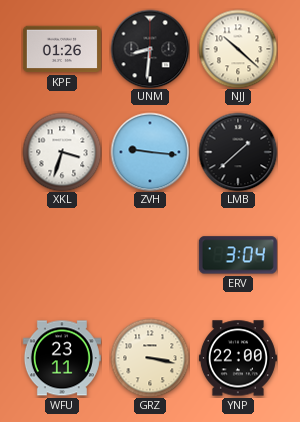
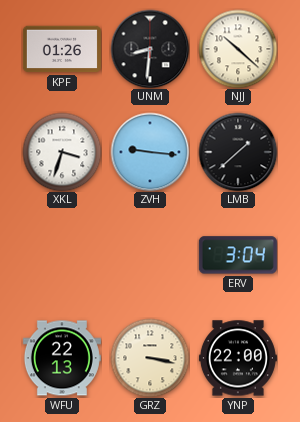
WFU: 23:11 -> 22:13
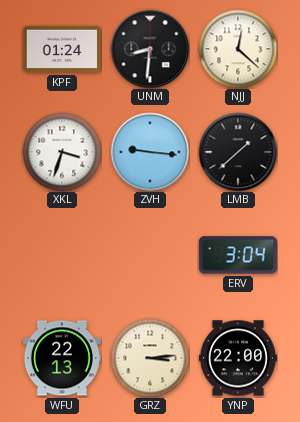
KPF: 01:26 -> 01:24
NJJ: 10:22 -> 12:22
GRZ: 3:17 -> 3:14
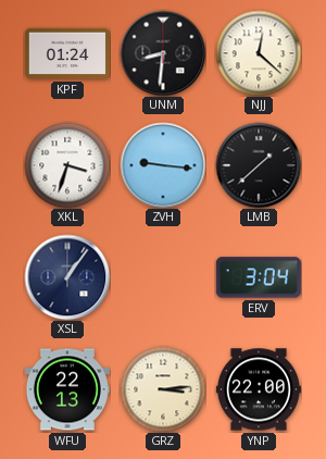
XSL: none -> 1:06
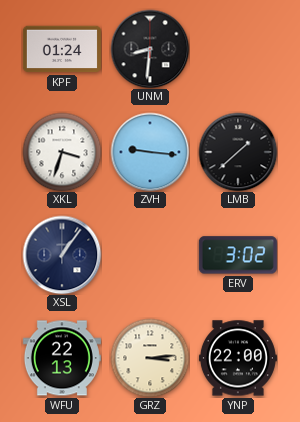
NJJ: 12:22 -> none
ERV: 3:04 -> 3:02
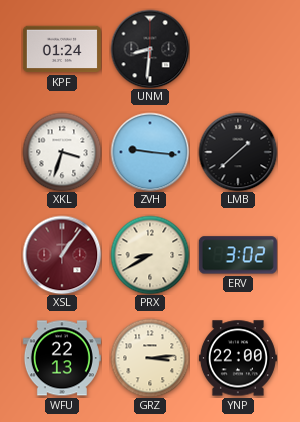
XSL dial: navy -> burgundy
PRX: none -> 8:40
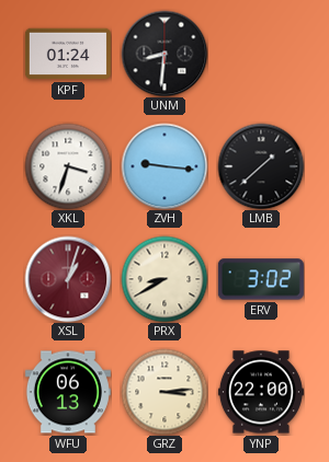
XSL: 1:06 -> 1:03
WFU: 22:13 -> 06:13
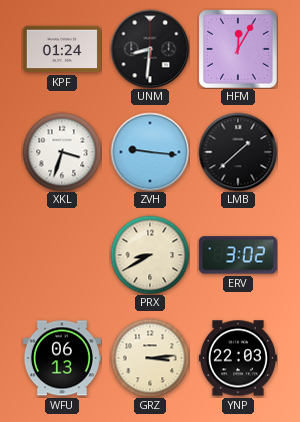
HFM: none -> 12:05
XSL: 1:03 -> none
YNP: 22:00 -> 22:03
